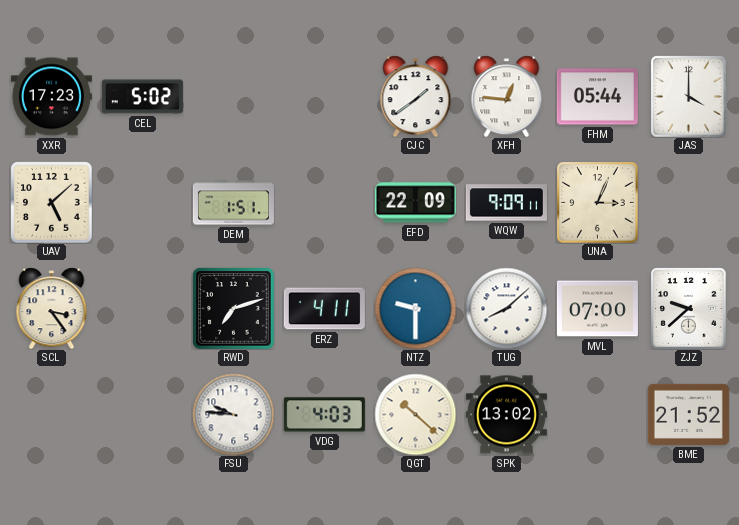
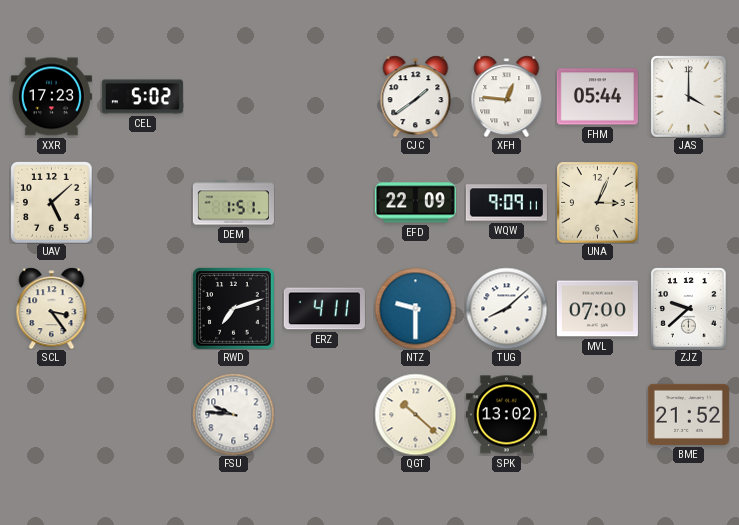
VDG: 4:03 -> none
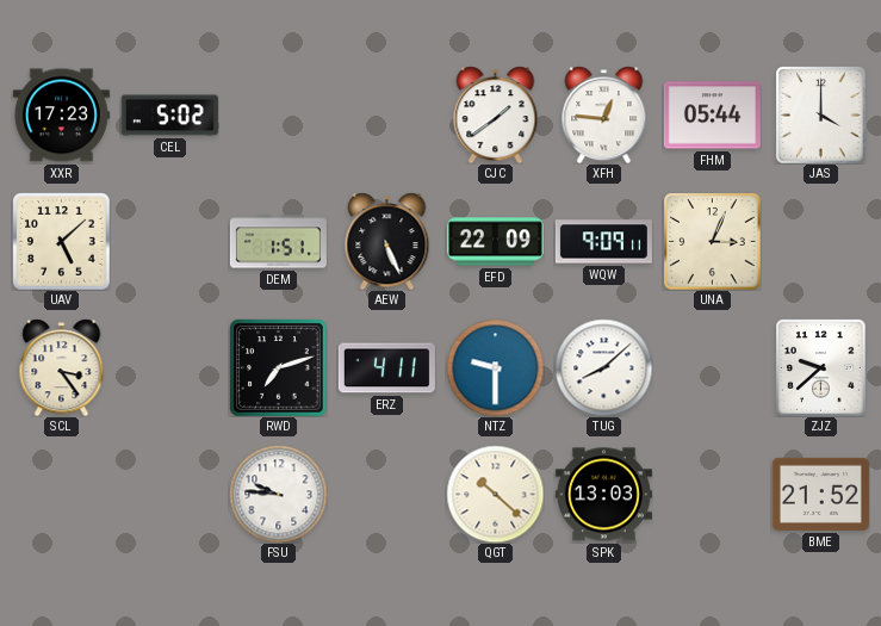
AEW: none -> 5:26
MVL: 07:00 -> none
SPK: 13:02 -> 13:03
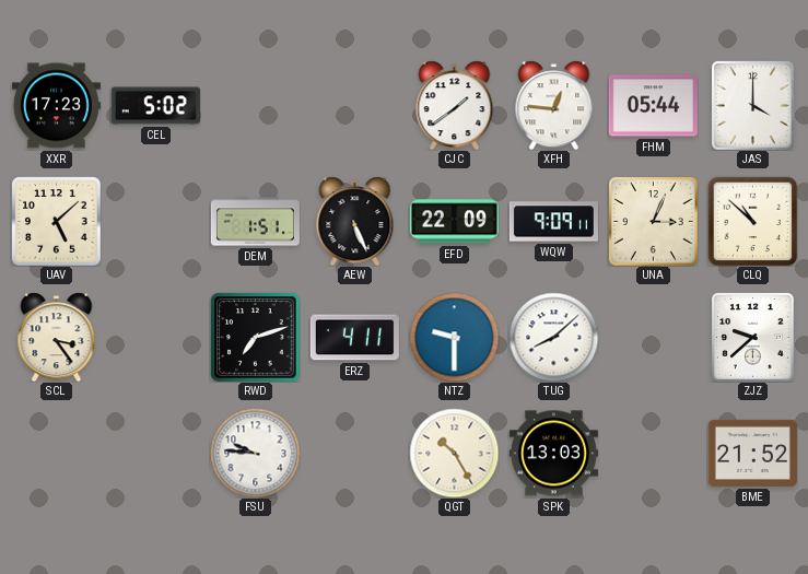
CLQ: none -> 10:52
QGT: 10:22 -> 10:25
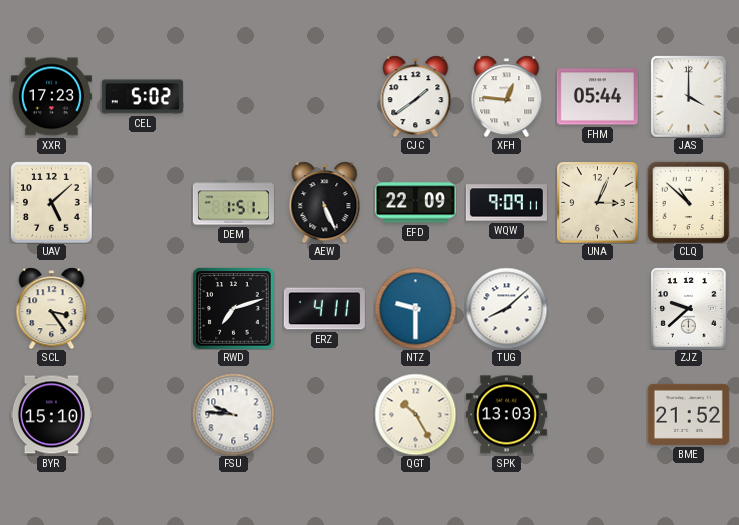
BYR: none -> 15:10
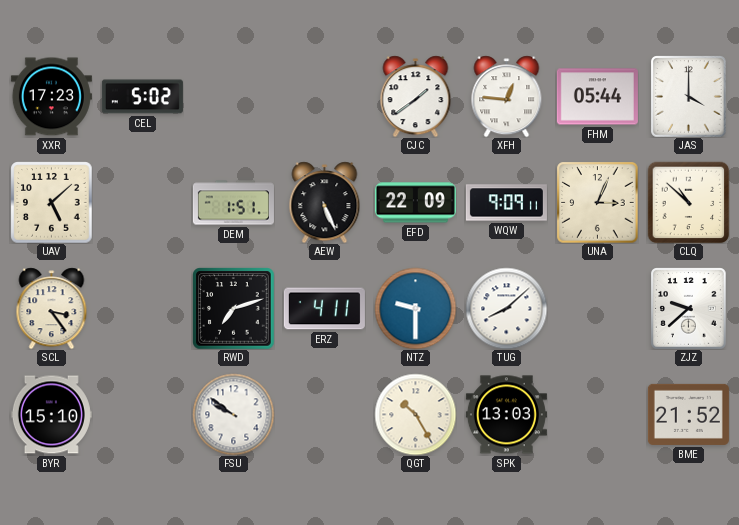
FSU: 9:46 -> 9:51
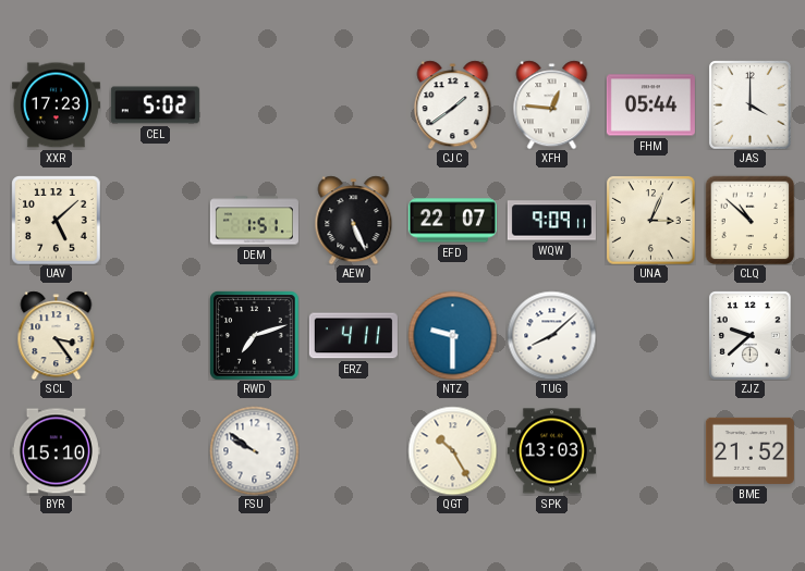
EFD: 22:09 -> 22:07
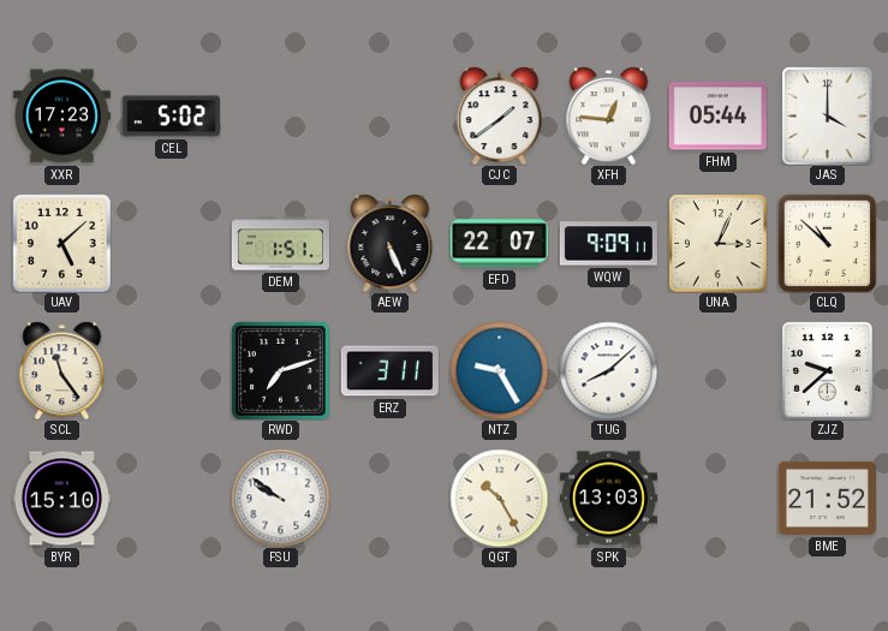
SCL: 3:24 -> 11:24
ERZ: 4:11 -> 3:11
NTZ: 9:30 -> 9:25
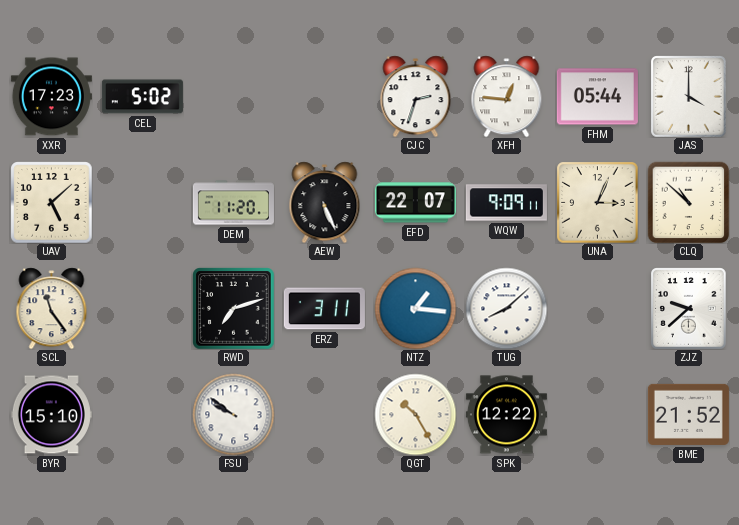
CJC: 1:39 -> 2:33
DEM: 1:51 -> 11:20
NTZ: 9:25 -> 1:16
SPK: 13:03 -> 12:22
